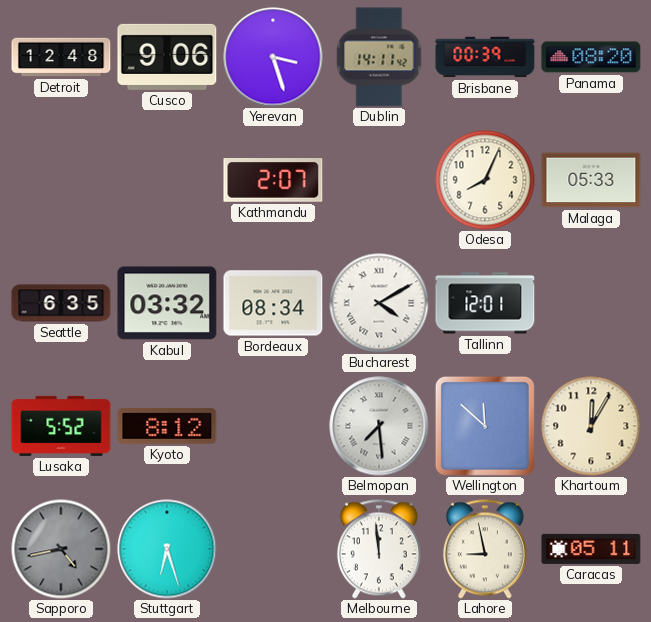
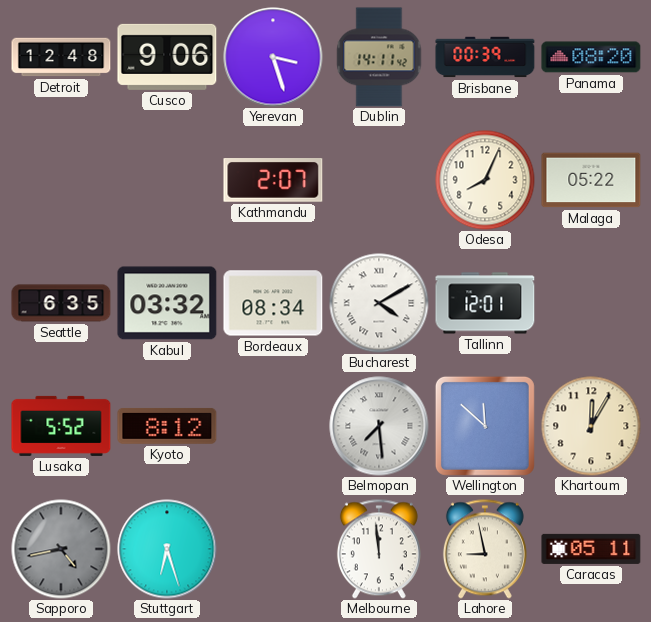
Malaga: 05:33 -> 05:22
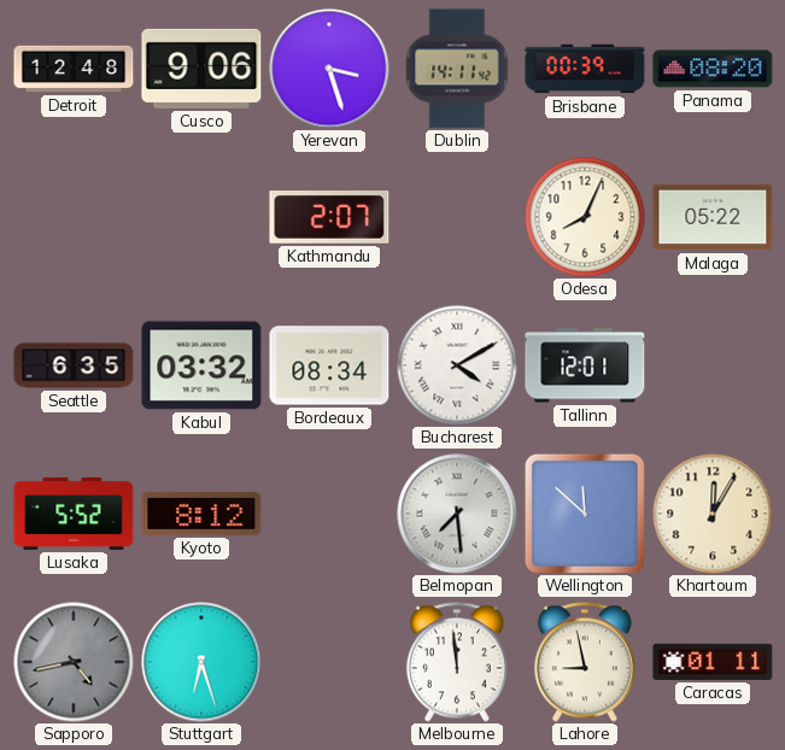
Caracas: 05:11 -> 01:11
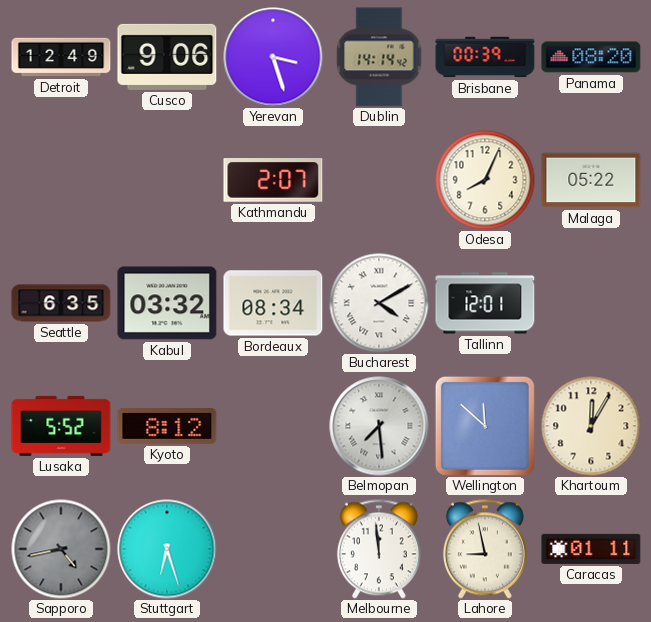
Detroit: 12:48 -> 12:49
Dublin: 14:11 -> 14:14
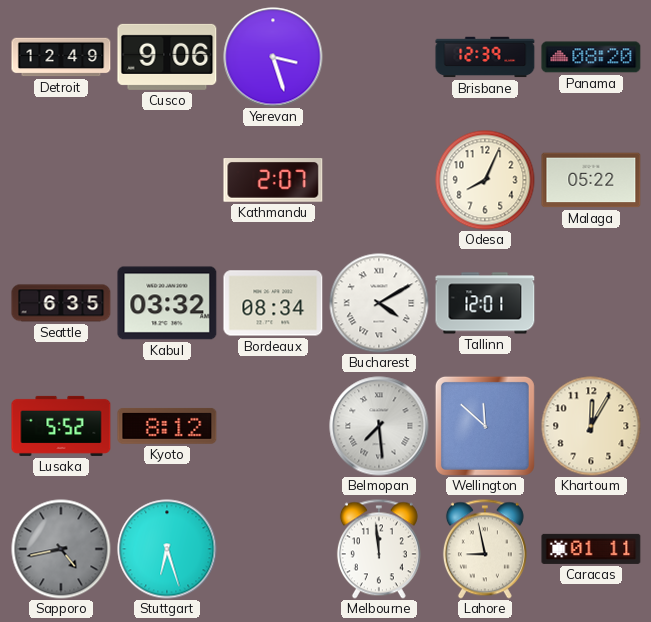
Dublin: 14:14 -> none
Brisbane: 00:39 -> 12:39
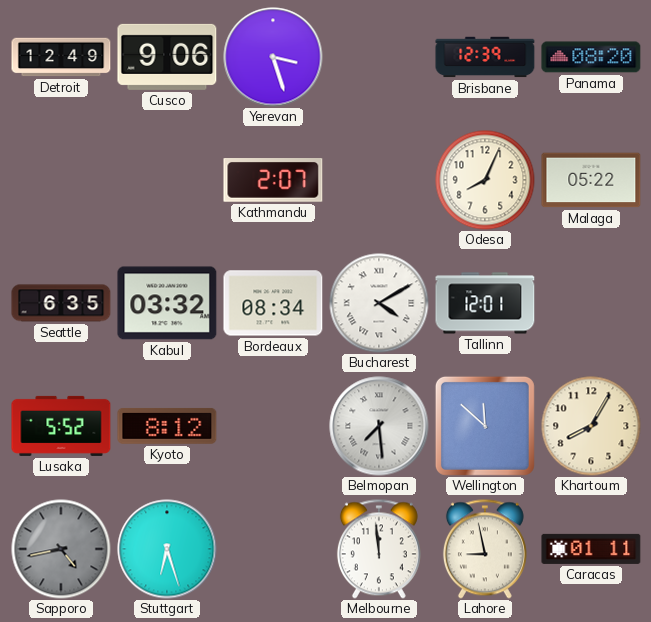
Khartoum: 12:05 -> 8:05
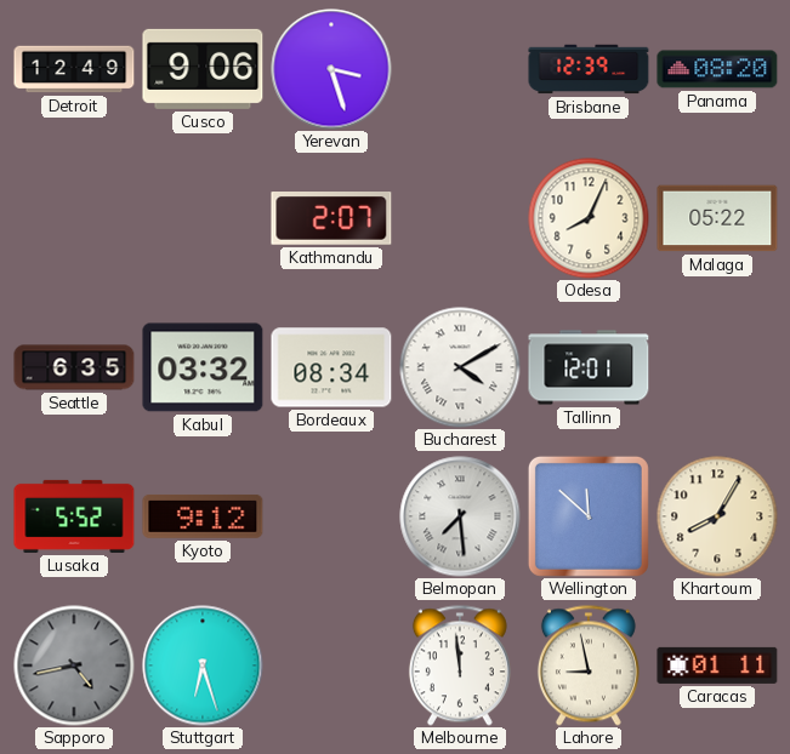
Kyoto: 8:12 -> 9:12
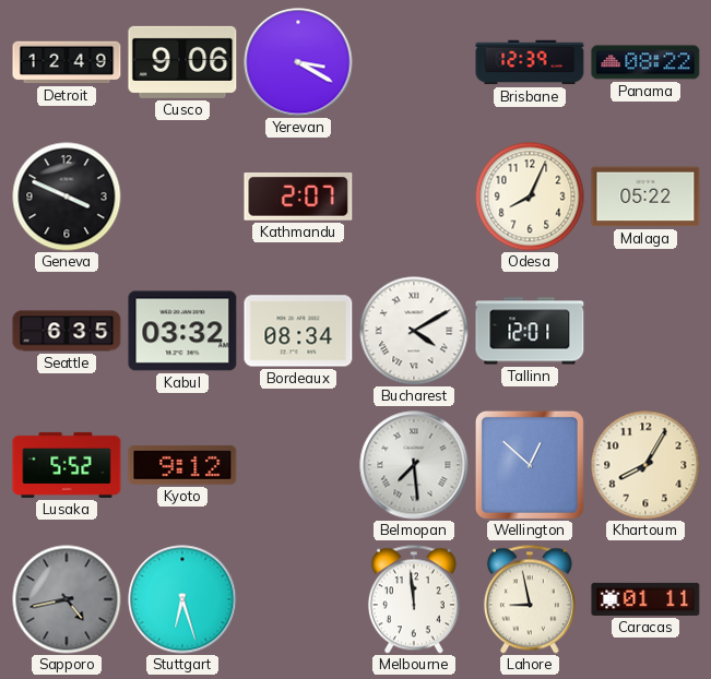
Yerevan: 3:27 -> 3:20
Panama: 08:20 -> 08:22
Geneva: none -> 3:49
Wellington: 11:52 -> 12:52
